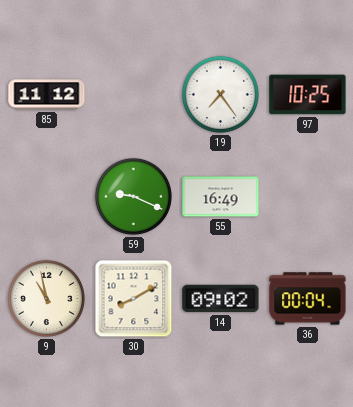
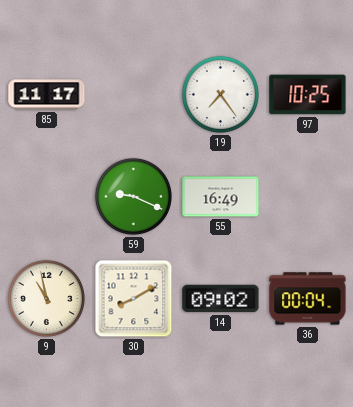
85: 11:12 -> 11:17
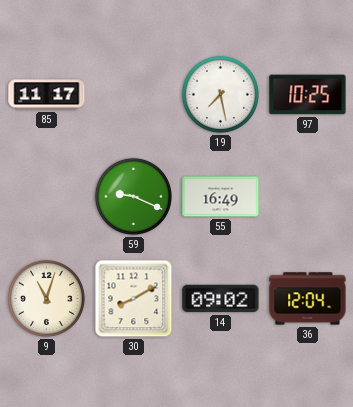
19: 7:24 -> 7:28
9: 10:58 -> 11:03
36: 00:04 -> 12:04
